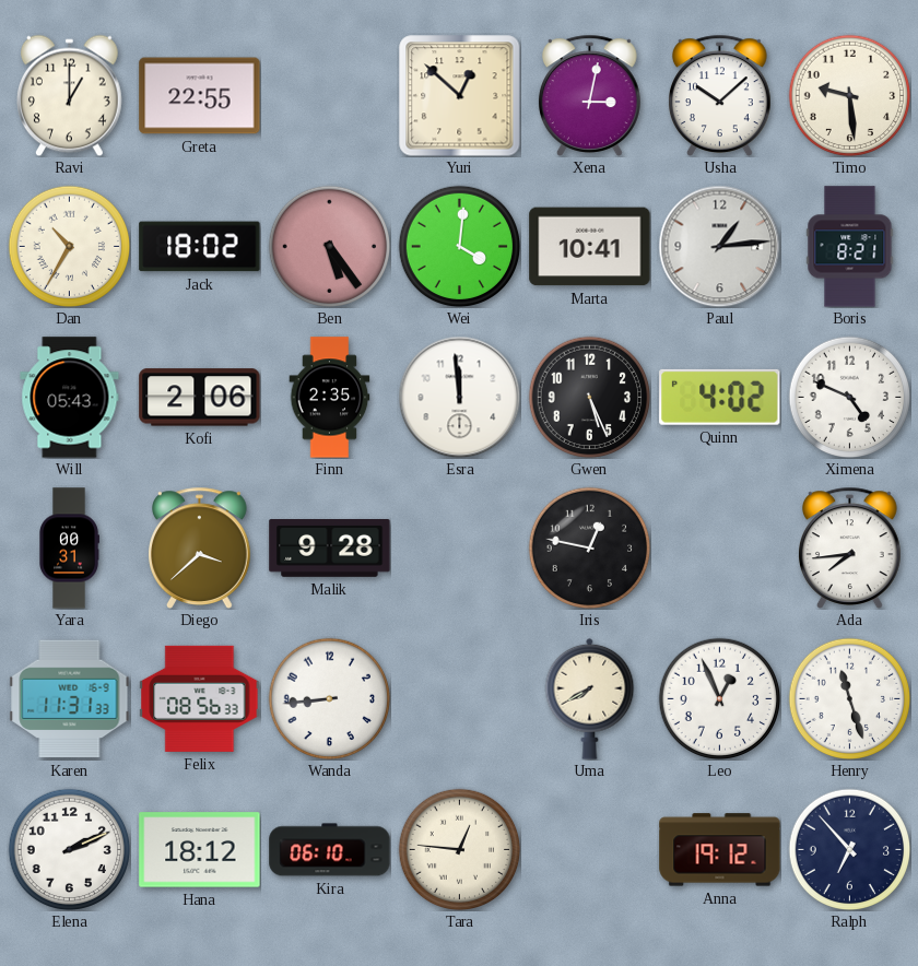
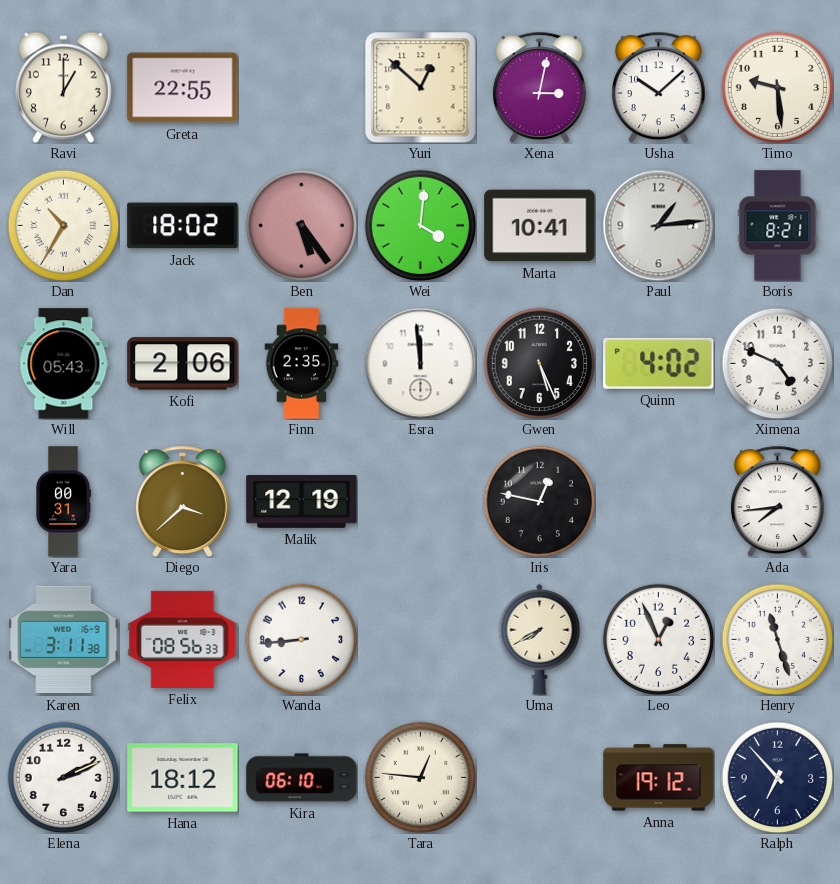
Malik: 9:28 -> 12:19
Karen: 11:31 -> 3:11
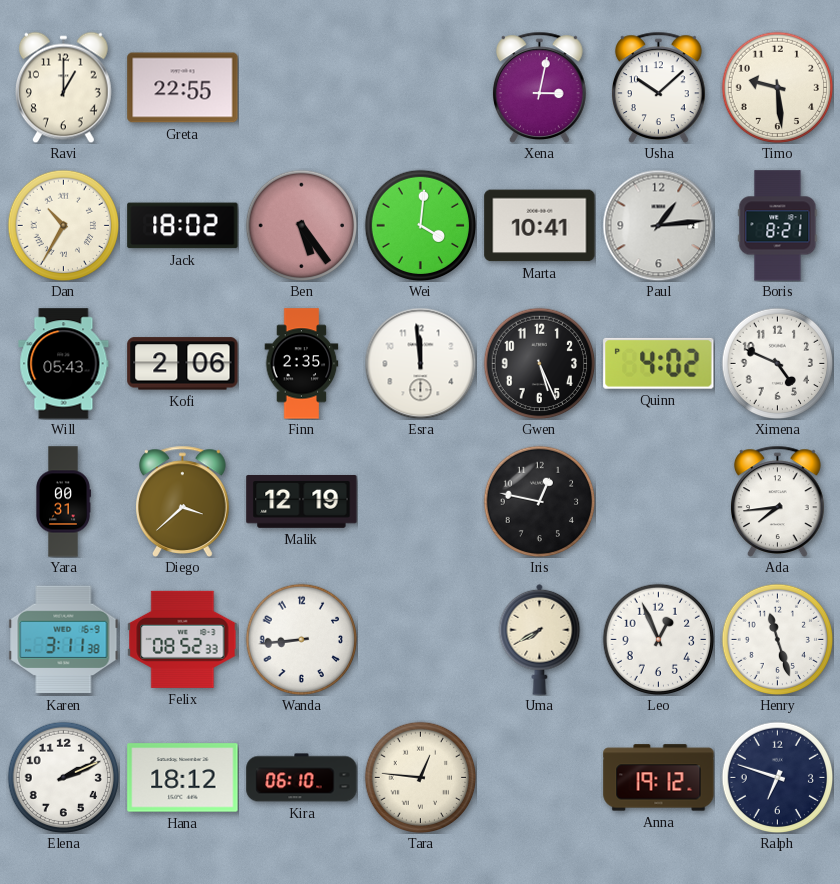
Yuri: 12:52 -> none
Felix: 08:56 -> 08:52
Ralph: 6:53 -> 6:48
